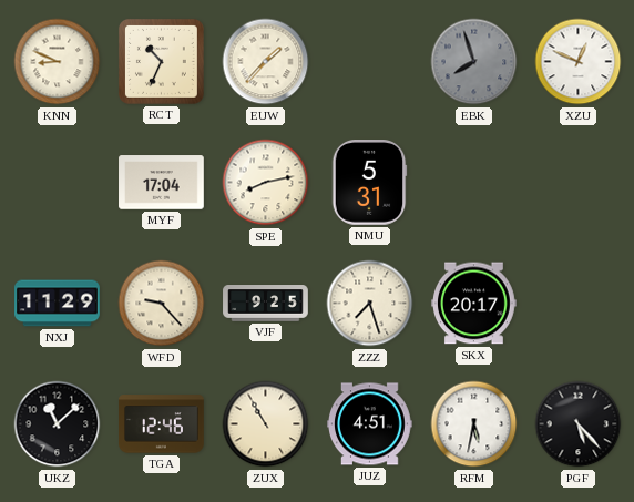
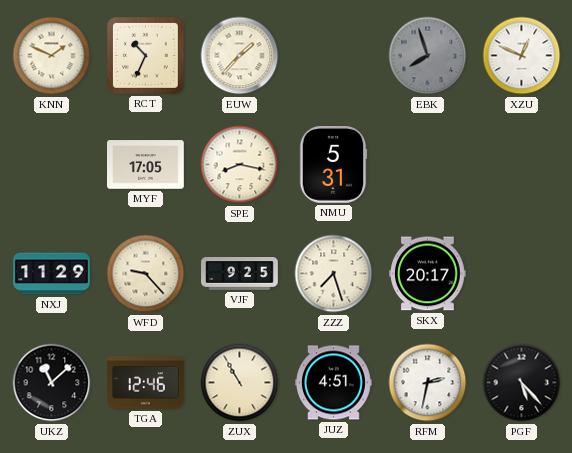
KNN: 8:49 -> 1:49
MYF: 17:04 -> 17:05
SPE: 8:13 -> 8:17
RFM: 5:32 -> 2:32
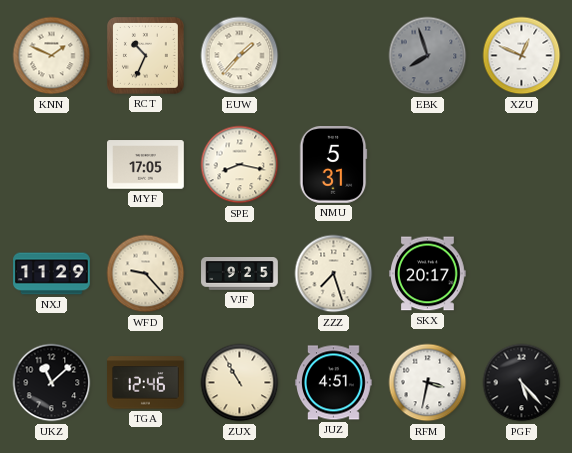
RFM: 2:32 -> 3:32
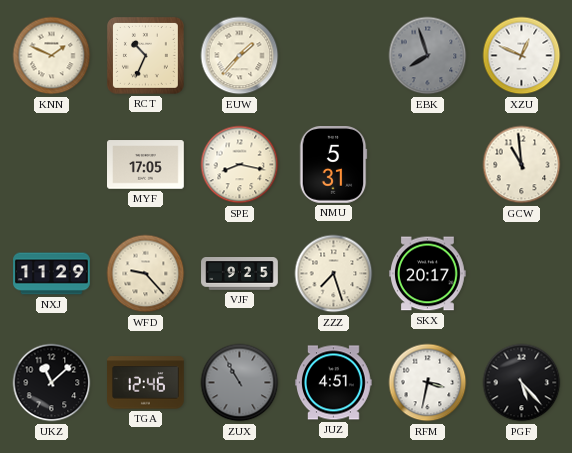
GCW: none -> 10:59
ZUX dial: cream -> grey
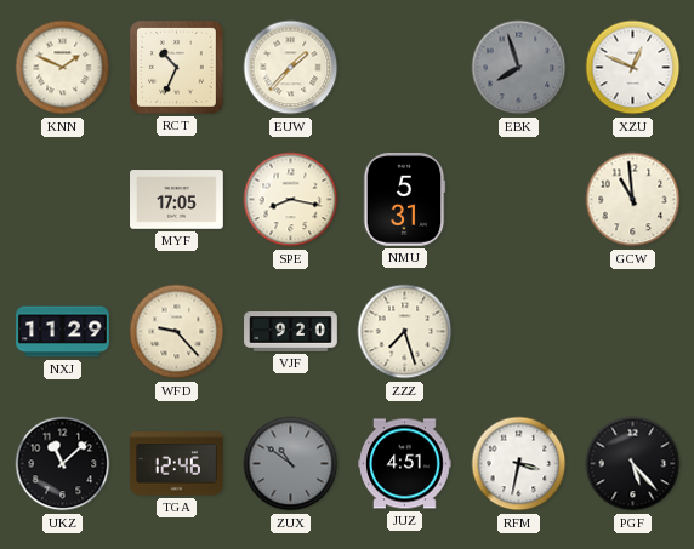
VJF: 9:25 -> 9:20
SKX: 20:17 -> none
ZUX: 10:55 -> 10:51
